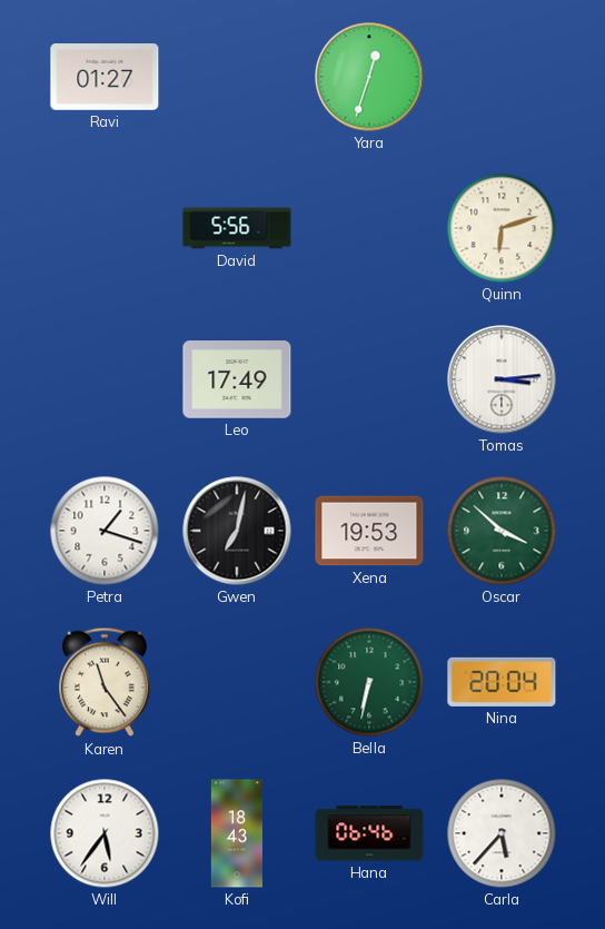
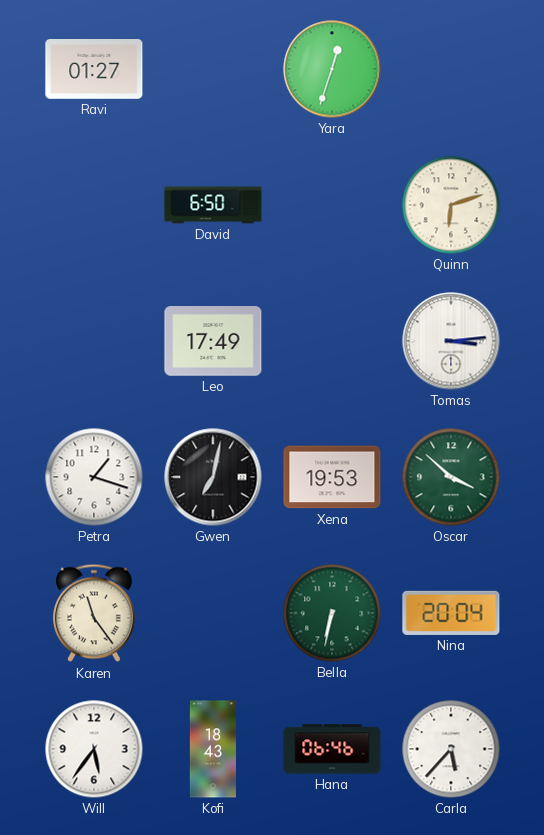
David: 5:56 -> 6:50
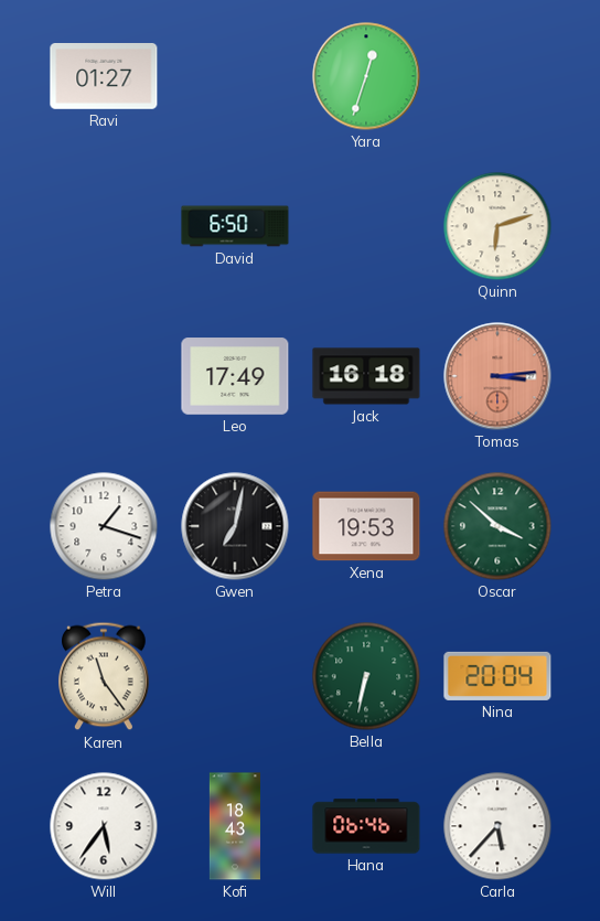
Jack: none -> 16:18
Tomas dial: white -> salmon
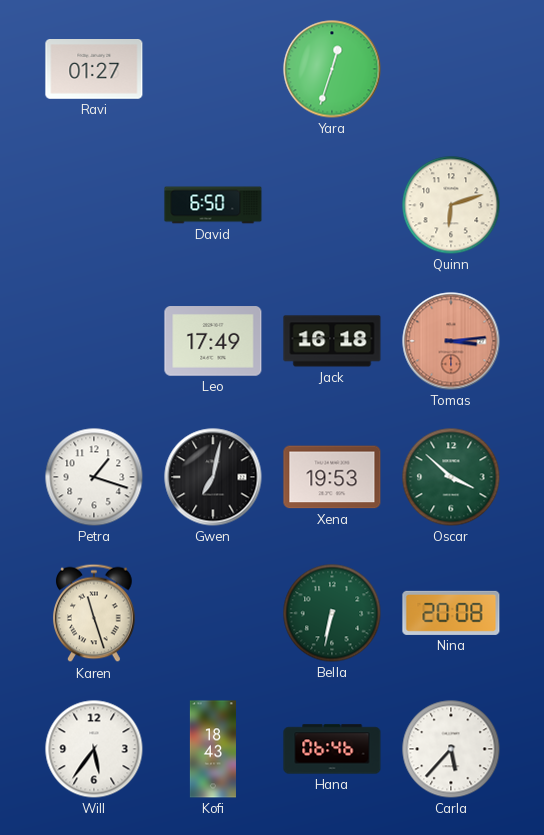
Karen: 11:24 -> 11:27
Nina: 20:04 -> 20:08
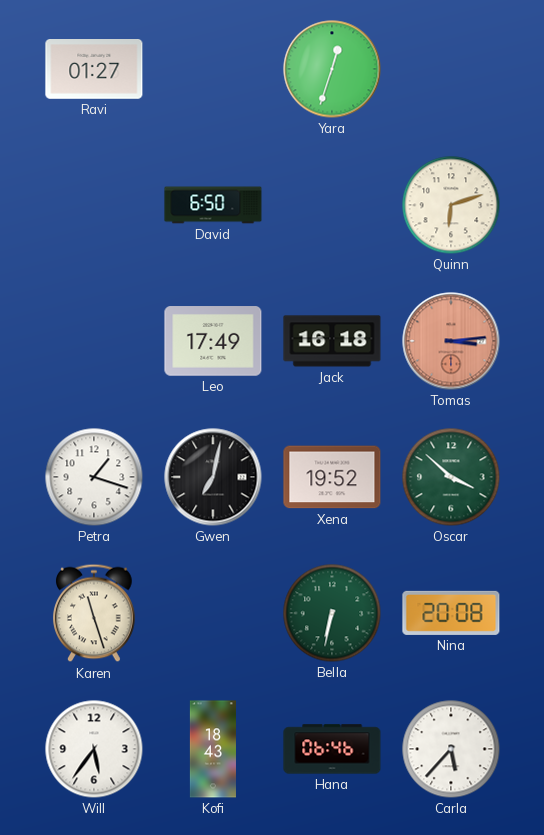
Xena: 19:53 -> 19:52
